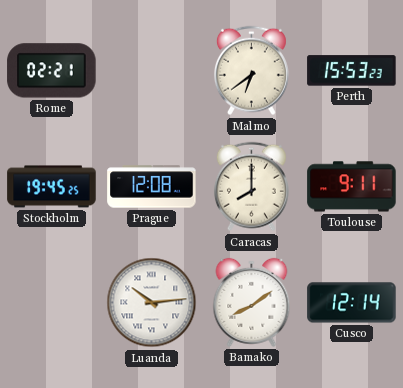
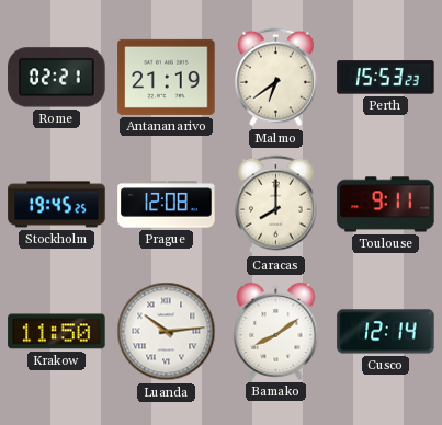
Antananarivo: none -> 21:19
Krakow: none -> 11:50
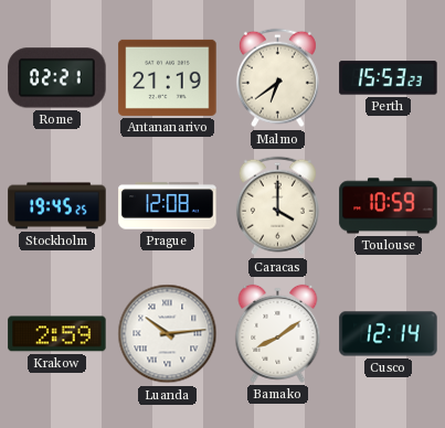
Caracas: 8:00 -> 4:00
Toulouse: 9:11 -> 10:59
Krakow: 11:50 -> 2:59
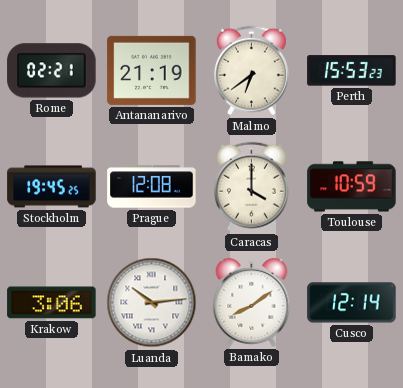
Krakow: 2:59 -> 3:06
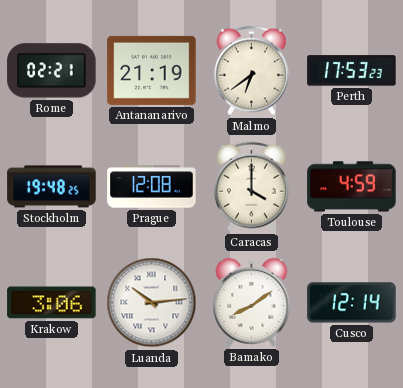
Perth: 15:53 -> 17:53
Stockholm: 19:45 -> 19:48
Toulouse: 10:59 -> 4:59
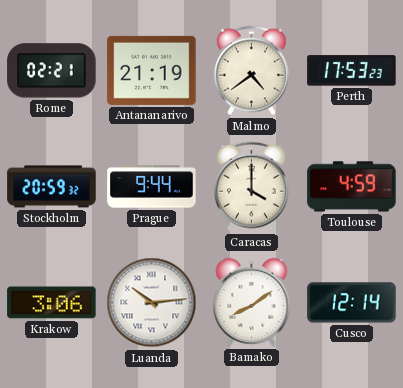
Malmo: 6:39 -> 4:39
Stockholm: 19:48 -> 20:59
Prague: 12:08 -> 9:44
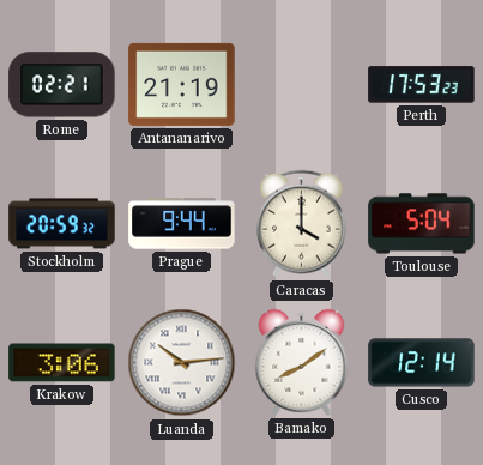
Malmo: 4:39 -> none
Toulouse: 4:59 -> 5:04
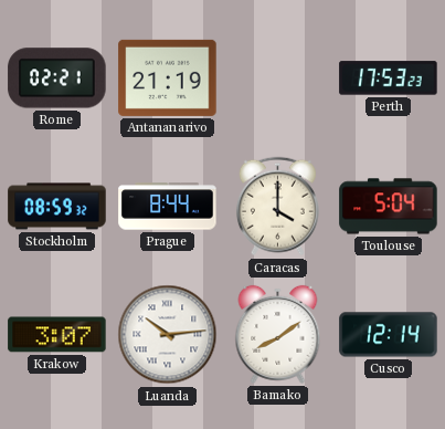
Stockholm: 20:59 -> 08:59
Prague: 9:44 -> 8:44
Krakow: 3:06 -> 3:07
